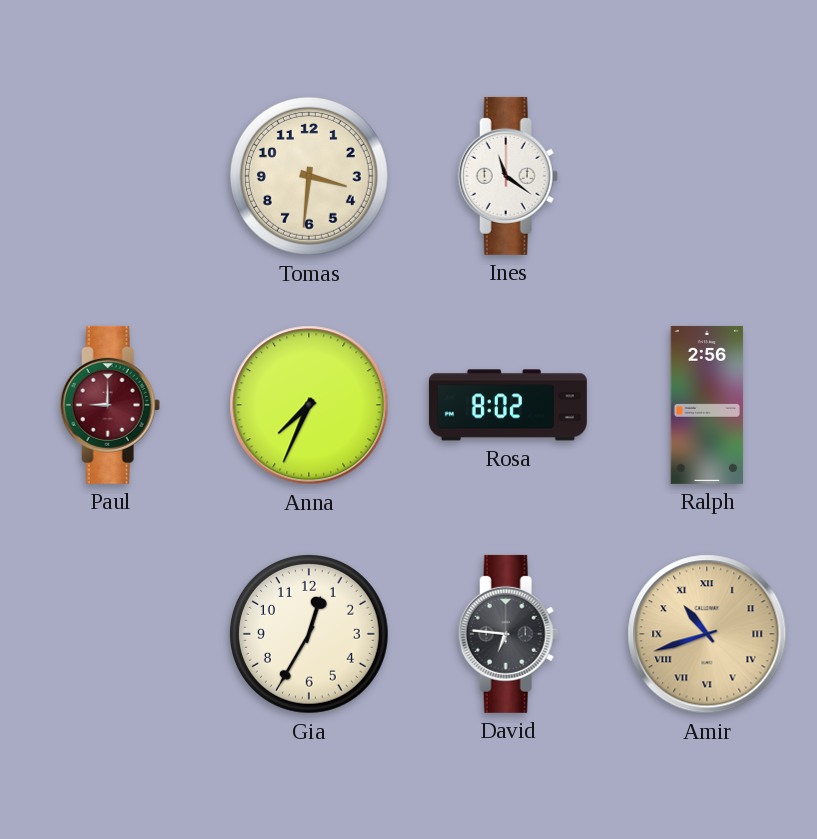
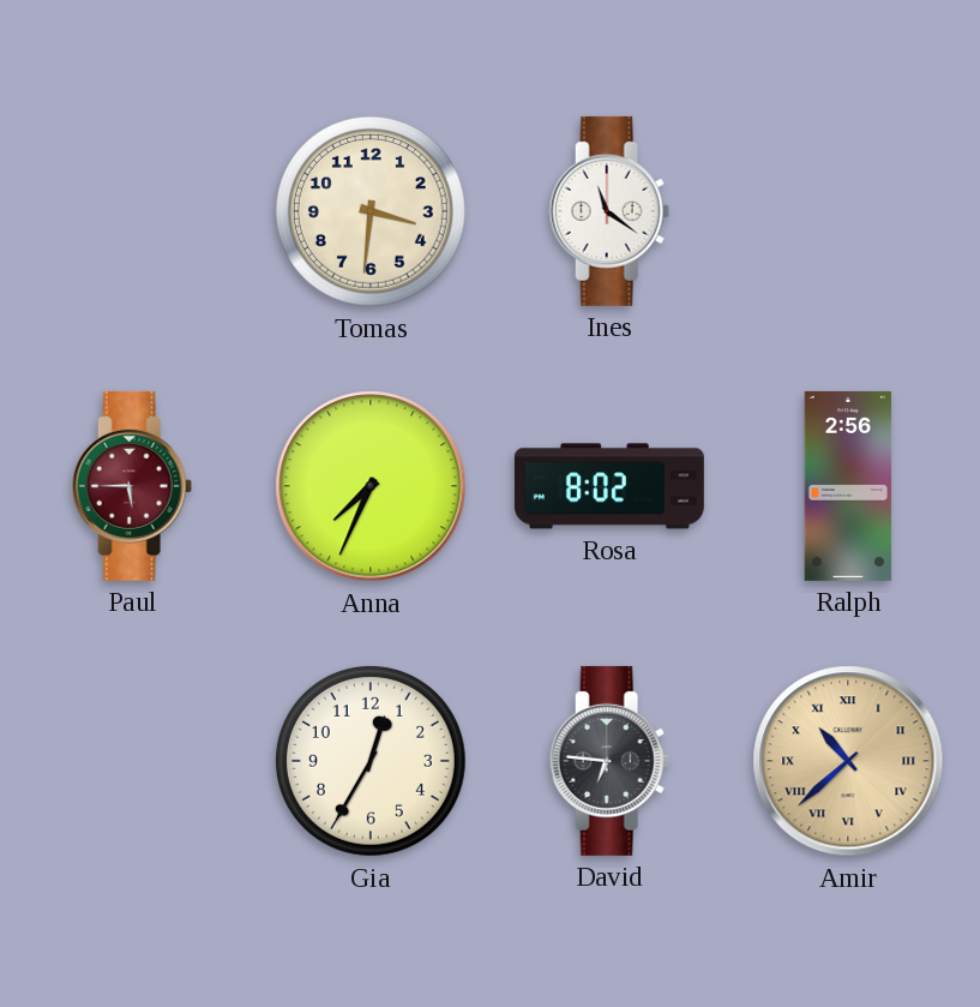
Paul: 9:00 -> 5:45
Amir: 10:42 -> 10:38
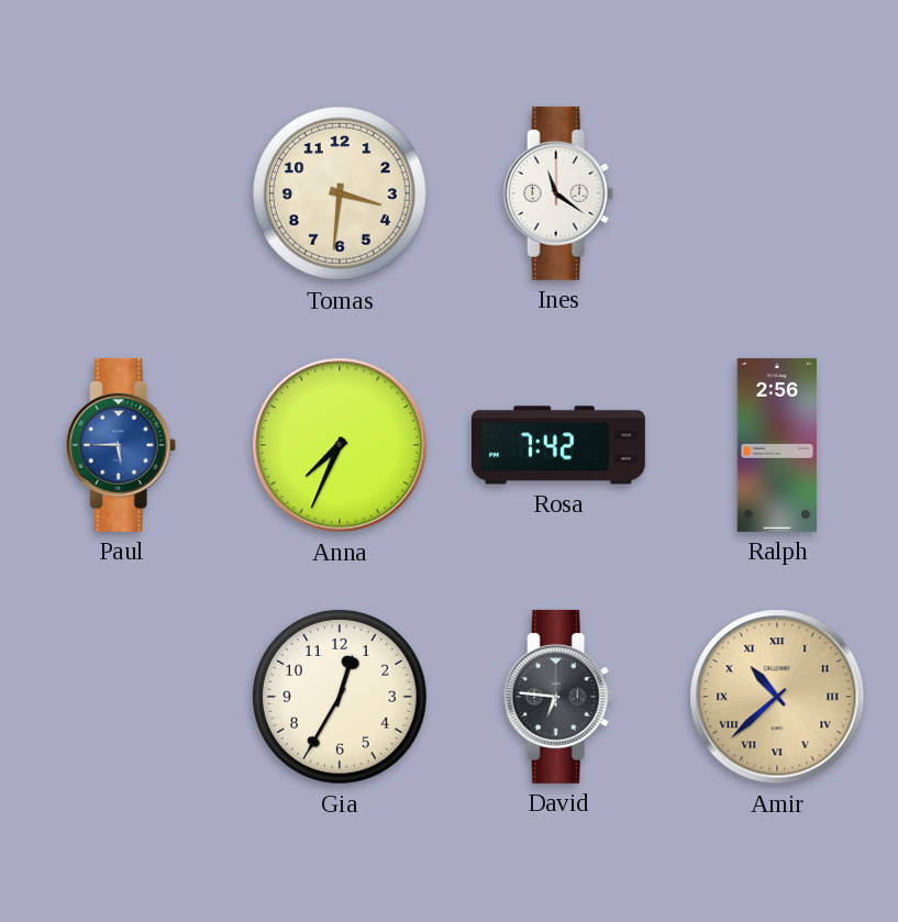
Paul dial: burgundy -> blue
Rosa: 8:02 -> 7:42
